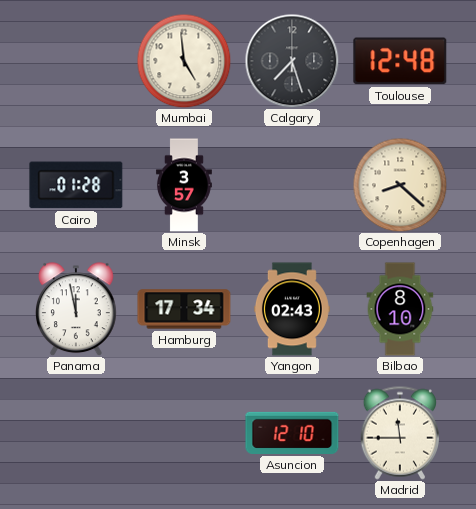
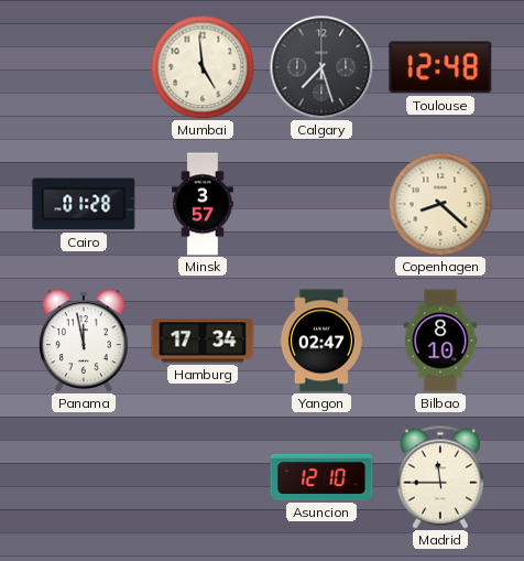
Yangon: 02:43 -> 02:47
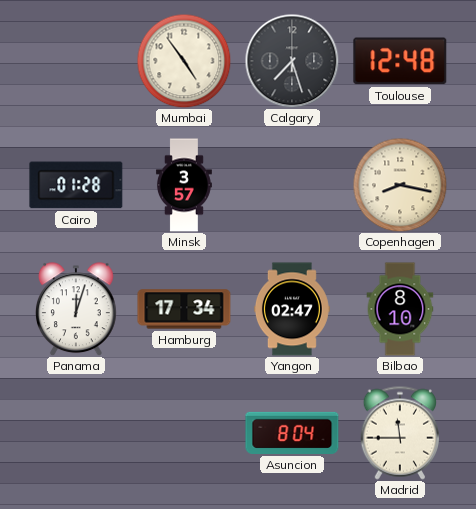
Mumbai: 4:59 -> 4:54
Copenhagen: 8:22 -> 8:17
Panama: 11:58 -> 12:03
Asuncion: 12:10 -> 8:04
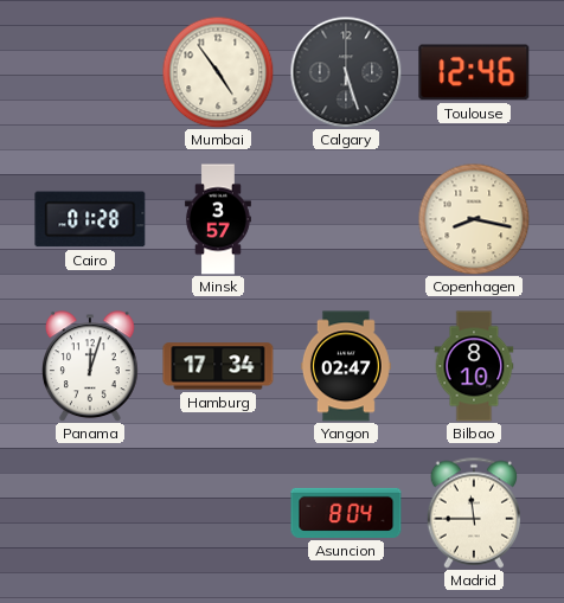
Calgary: 7:27 -> 5:27
Toulouse: 12:48 -> 12:46
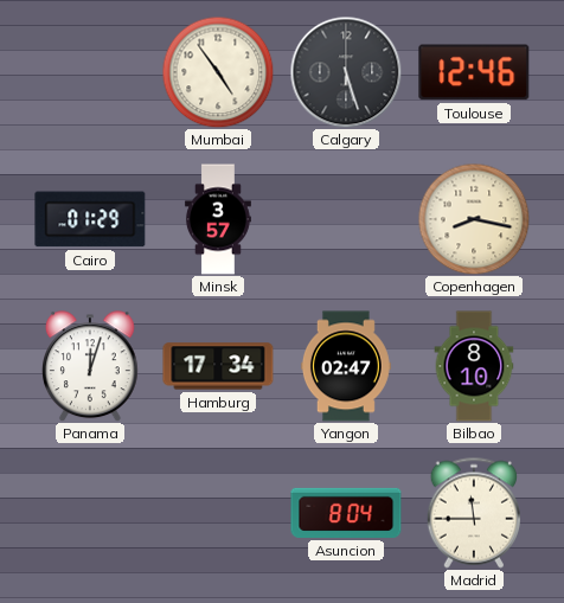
Cairo: 01:28 -> 01:29
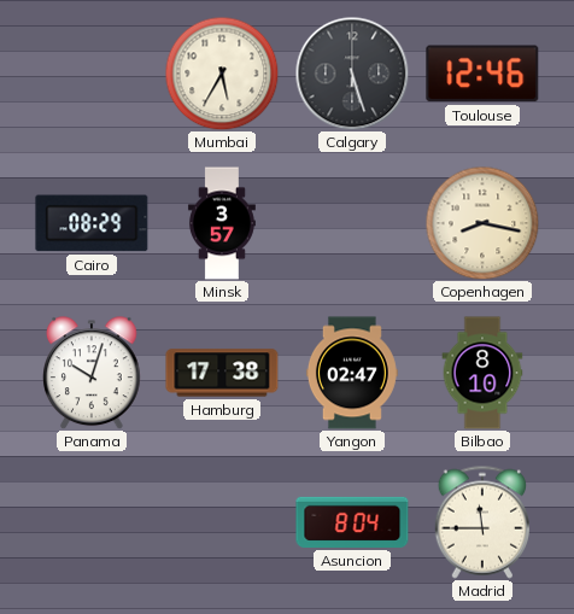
Mumbai: 4:54 -> 5:35
Cairo: 01:29 -> 08:29
Panama: 12:03 -> 10:03
Hamburg: 17:34 -> 17:38
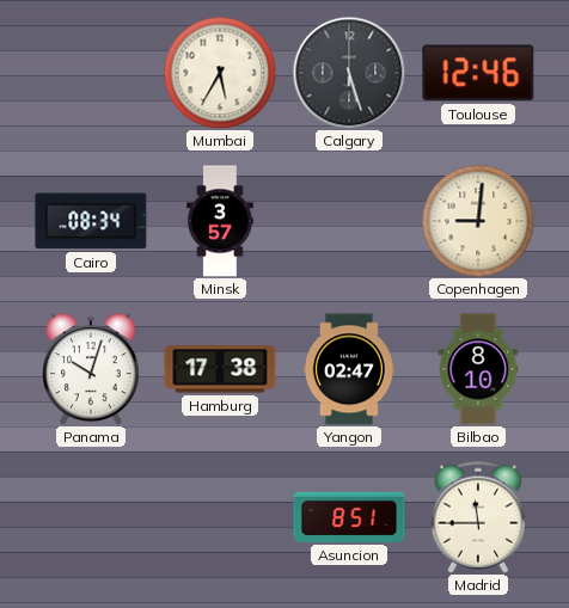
Cairo: 08:29 -> 08:34
Copenhagen: 8:17 -> 9:01
Asuncion: 8:04 -> 8:51
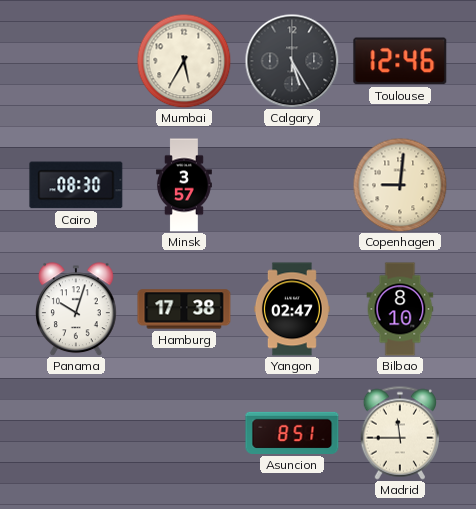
Calgary: 5:27 -> 5:25
Cairo: 08:34 -> 08:30
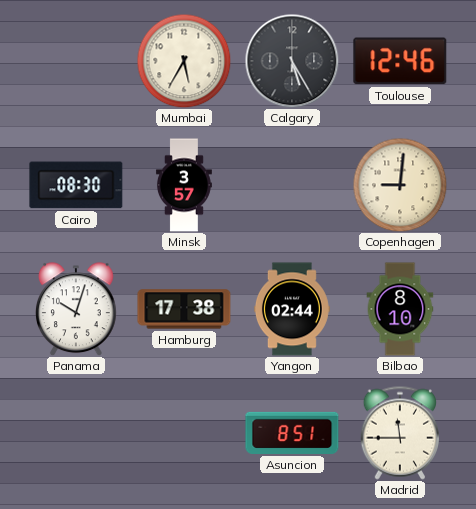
Yangon: 02:47 -> 02:44
